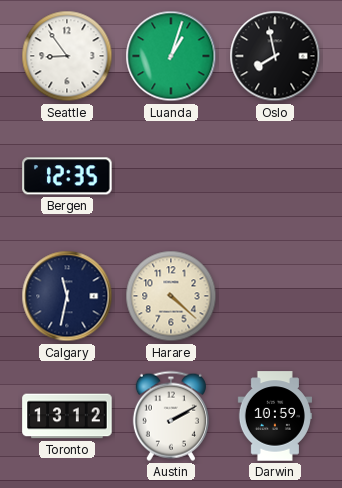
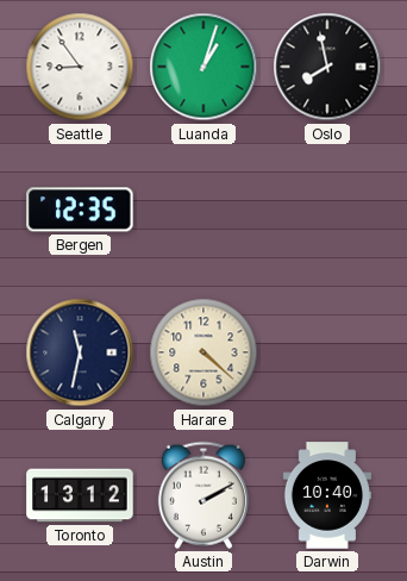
Darwin: 10:59 -> 10:40
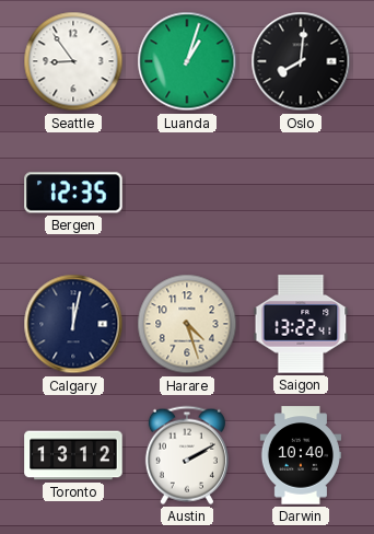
Oslo: 7:58 -> 8:01
Calgary: 11:32 -> 12:02
Harare: 4:22 -> 4:27
Saigon: none -> 13:22
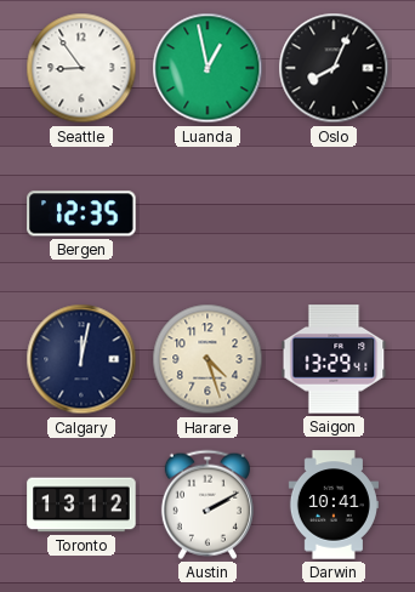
Luanda: 1:03 -> 12:58
Oslo: 8:01 -> 8:04
Saigon: 13:22 -> 13:29
Darwin: 10:40 -> 10:41
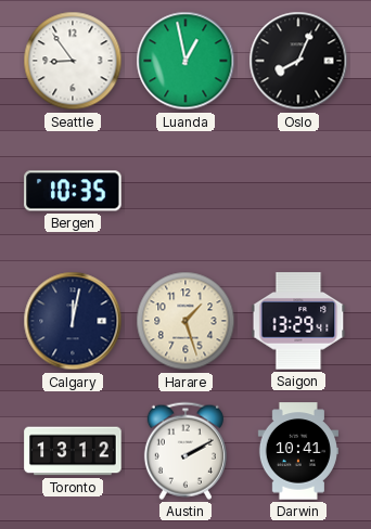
Bergen: 12:35 -> 10:35
Harare: 4:27 -> 1:27
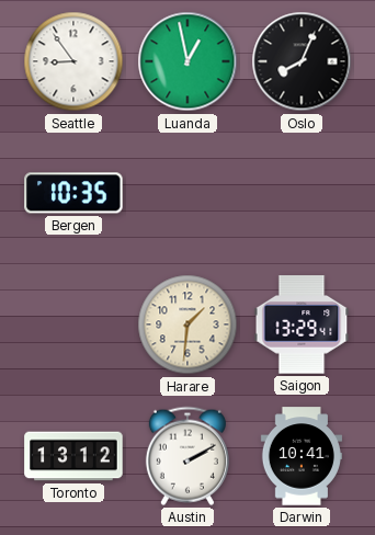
Calgary: 12:02 -> none
Harare: 1:27 -> 1:31
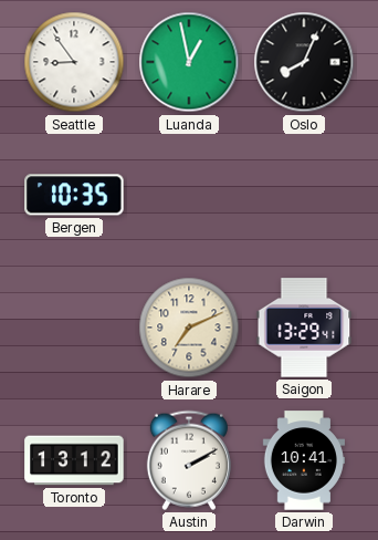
Harare: 1:31 -> 7:11
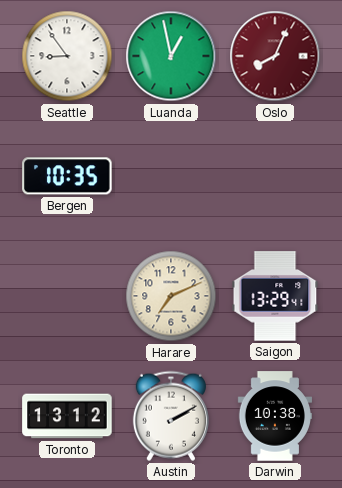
Oslo dial: black -> burgundy
Darwin: 10:41 -> 10:38
